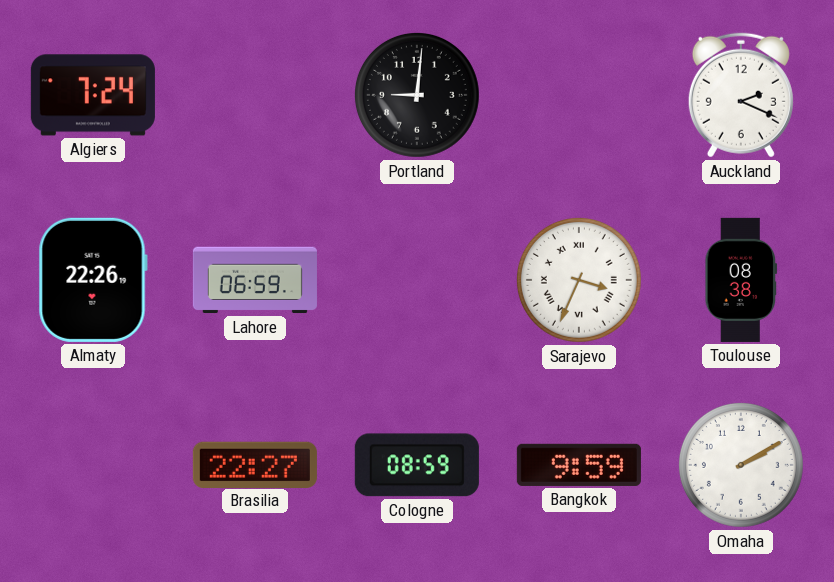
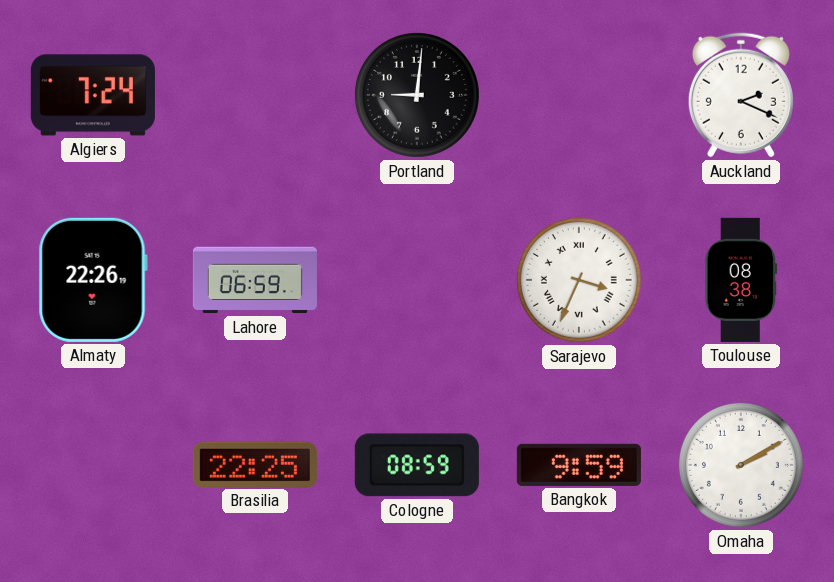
Brasilia: 22:27 -> 22:25
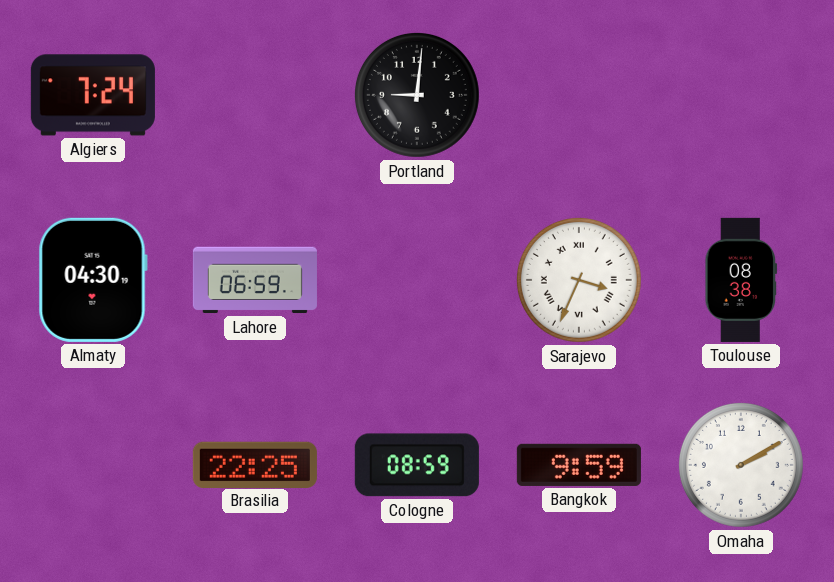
Auckland: 2:19 -> none
Almaty: 22:26 -> 04:30
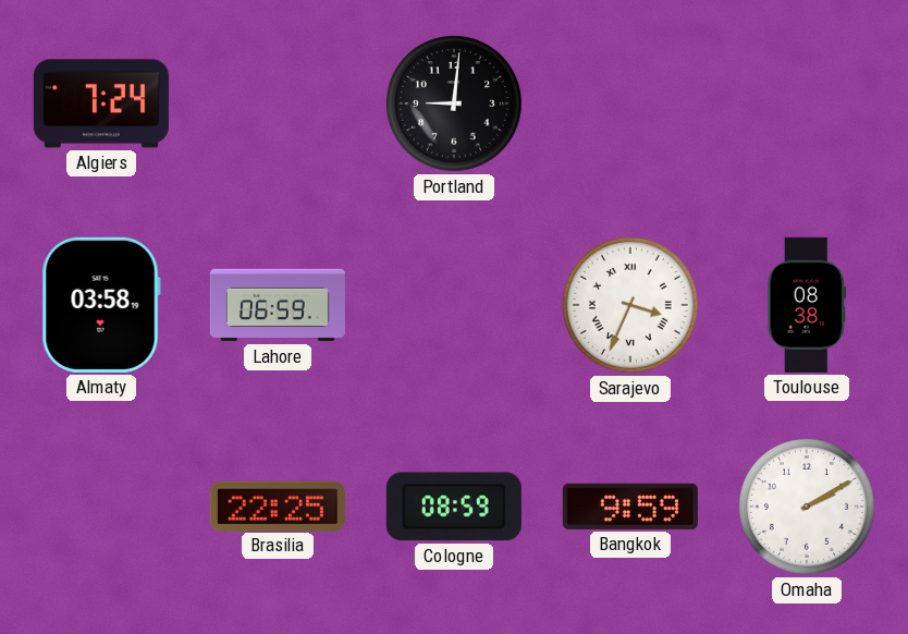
Almaty: 04:30 -> 03:58
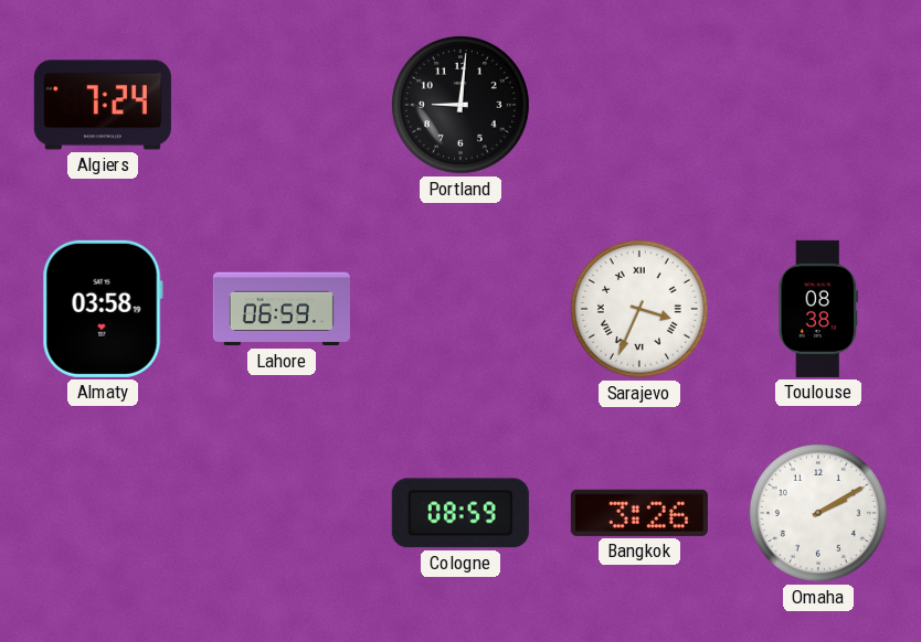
Brasilia: 22:25 -> none
Bangkok: 9:59 -> 3:26
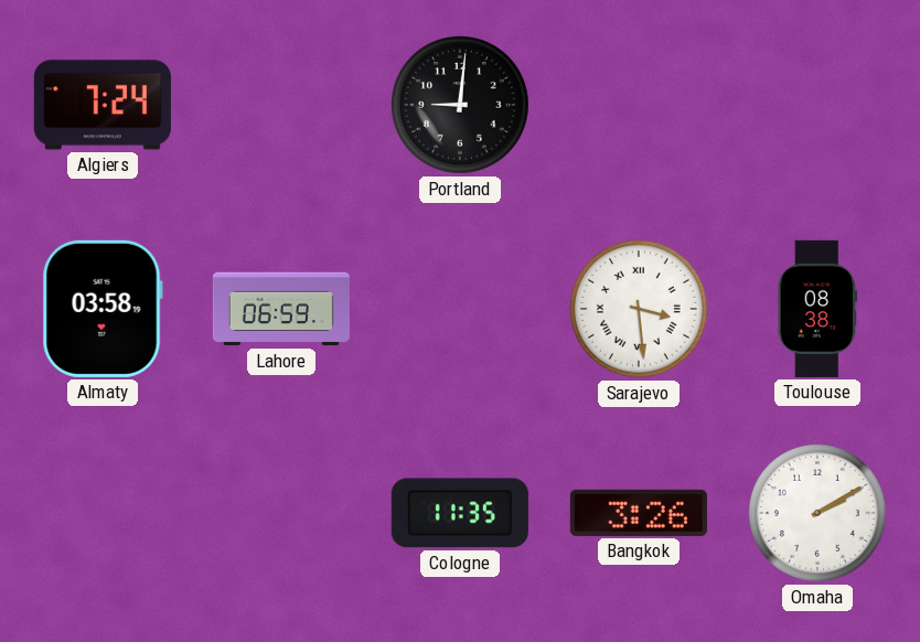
Sarajevo: 3:34 -> 3:29
Cologne: 08:59 -> 11:35
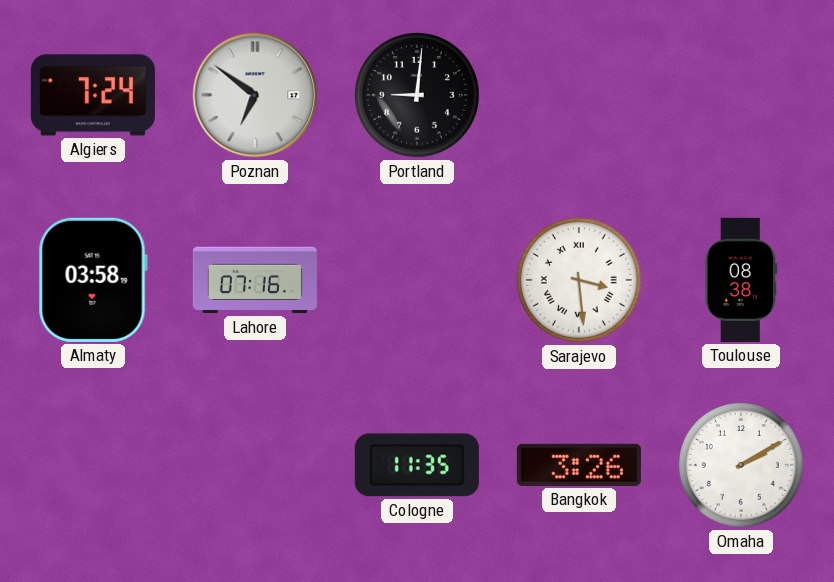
Poznan: none -> 6:51
Lahore: 06:59 -> 07:16
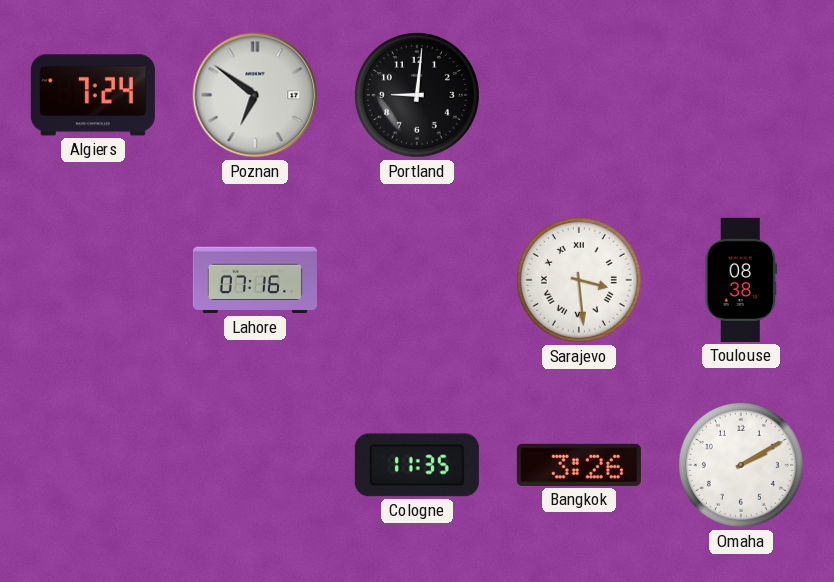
Almaty: 03:58 -> none
